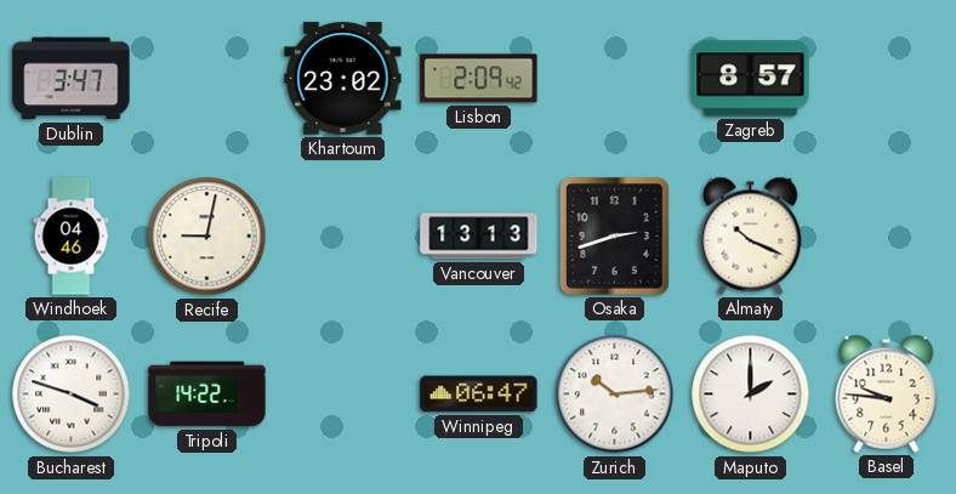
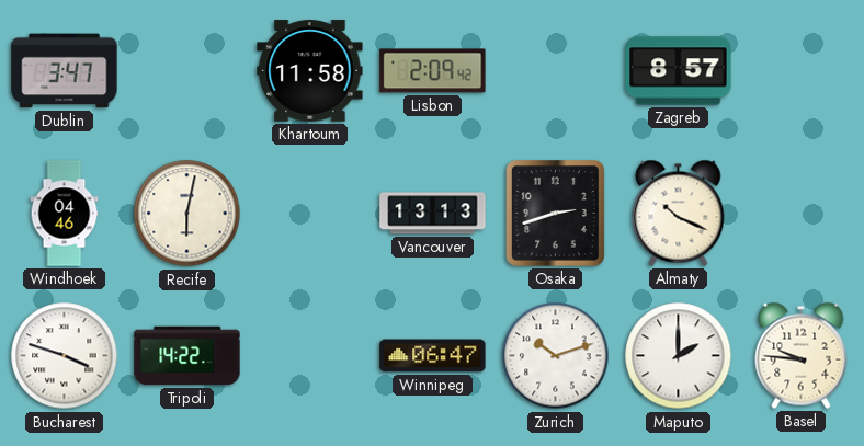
Khartoum: 23:02 -> 11:58
Recife: 9:02 -> 6:02
Zurich: 10:14 -> 10:12
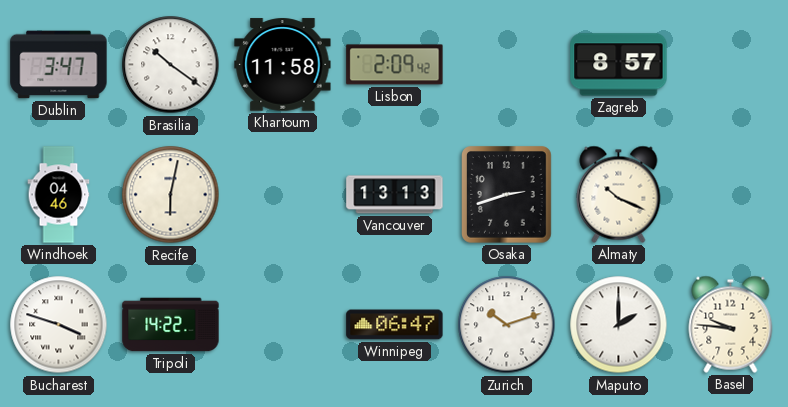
Brasilia: none -> 10:21
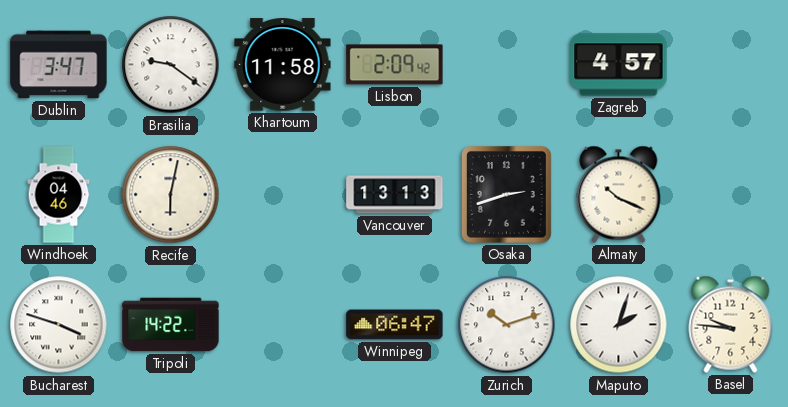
Brasilia: 10:21 -> 9:21
Zagreb: 8:57 -> 4:57
Maputo: 2:00 -> 2:03
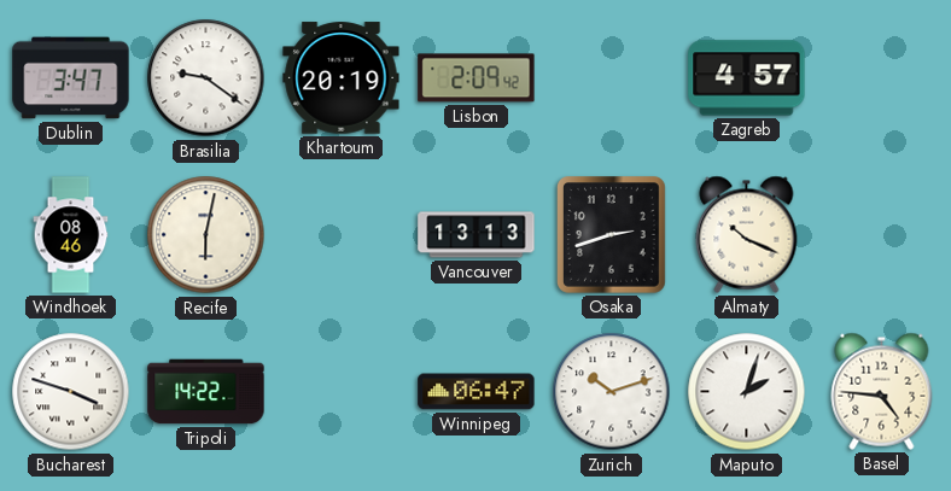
Khartoum: 11:58 -> 20:19
Windhoek: 04:46 -> 08:46
Basel: 9:46 -> 4:46
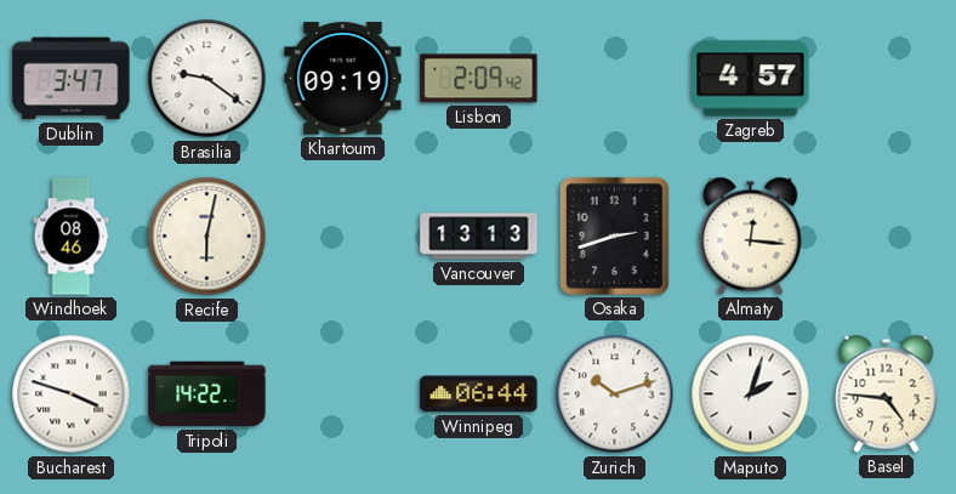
Khartoum: 20:19 -> 09:19
Almaty: 10:19 -> 12:16
Winnipeg: 06:47 -> 06:44
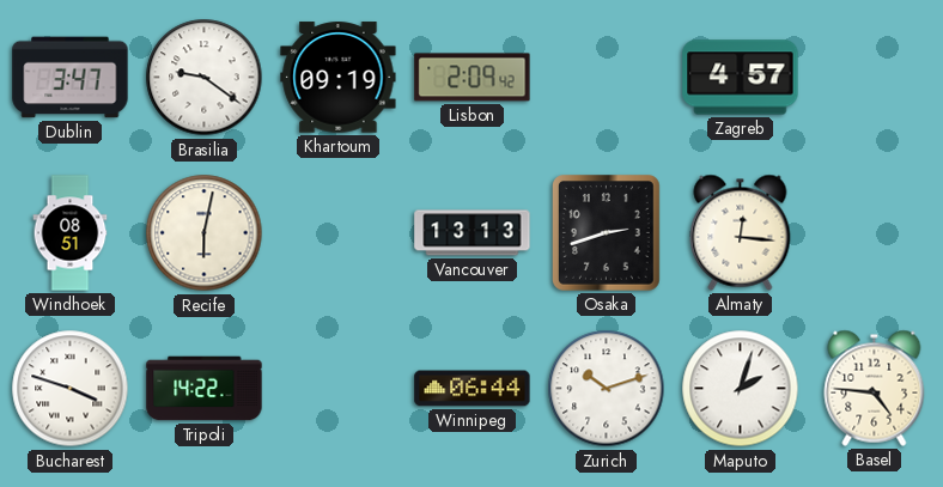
Windhoek: 08:46 -> 08:51
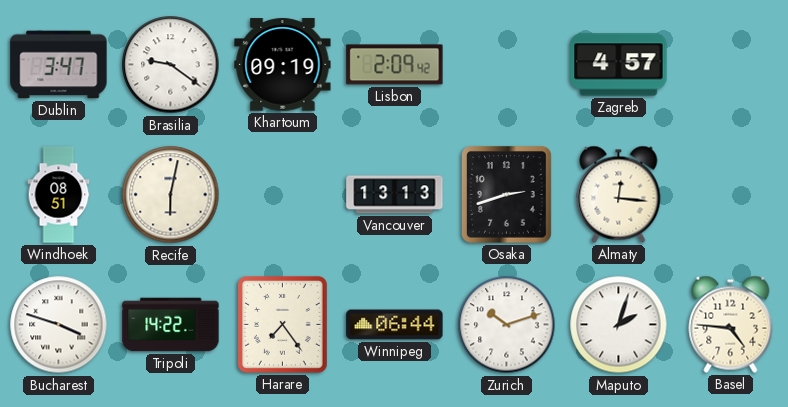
Harare: none -> 7:24
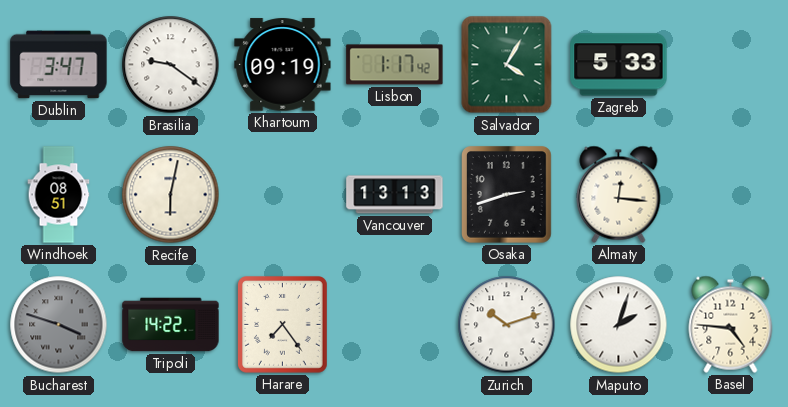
Lisbon: 2:09 -> 1:17
Salvador: none -> 4:05
Zagreb: 4:57 -> 5:33
Bucharest dial: white -> grey
Winnipeg: 06:44 -> none
